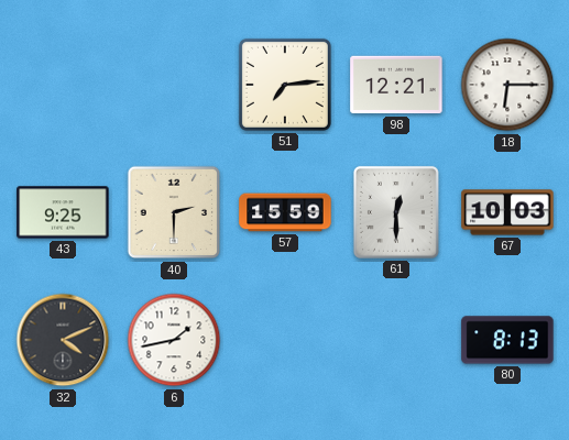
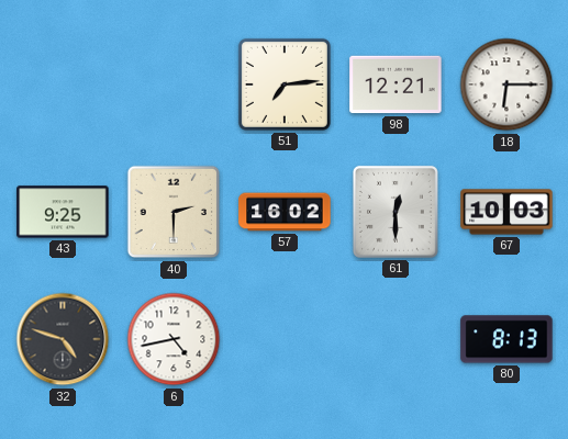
57: 15:59 -> 16:02
32: 4:11 -> 4:48
6: 1:43 -> 4:43
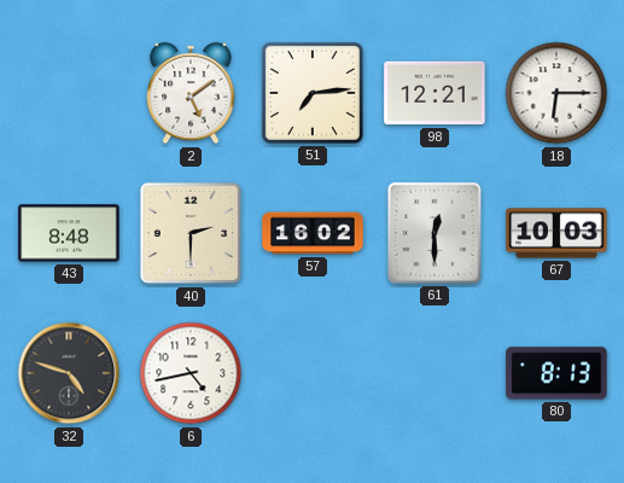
2: none -> 5:09
43: 9:25 -> 8:48
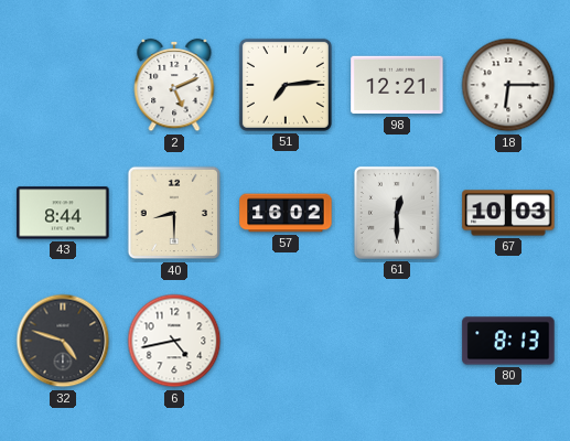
2: 5:09 -> 5:11
43: 8:48 -> 8:44
40: 2:30 -> 8:30
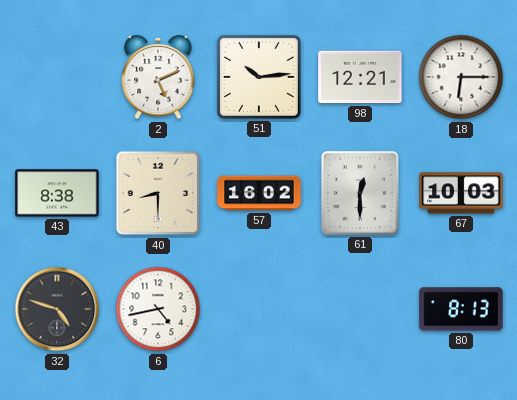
51: 7:14 -> 10:14
43: 8:44 -> 8:38
